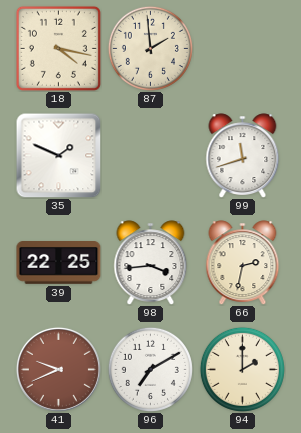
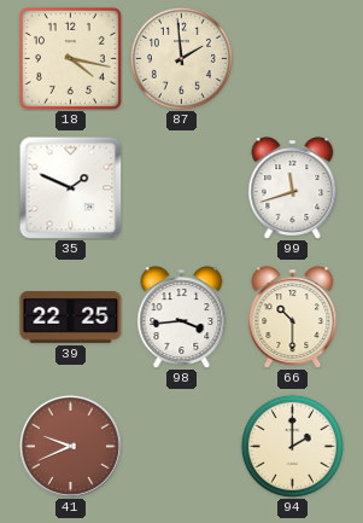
66: 2:32 -> 10:30
96: 7:10 -> none
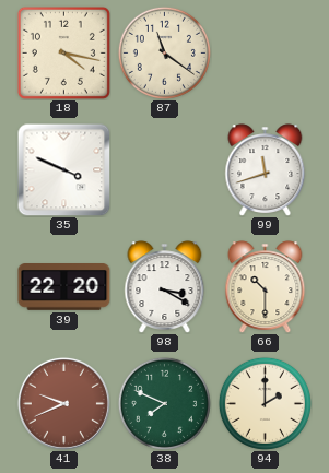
87: 1:59 -> 11:21
35: 1:49 -> 3:49
39: 22:25 -> 22:20
98: 3:44 -> 3:20
38: none -> 7:49
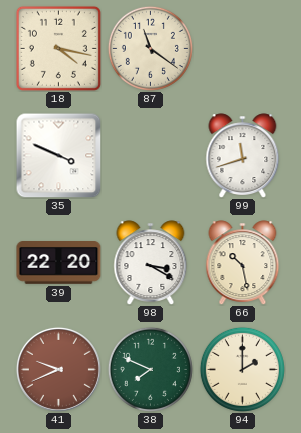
66: 10:30 -> 10:28
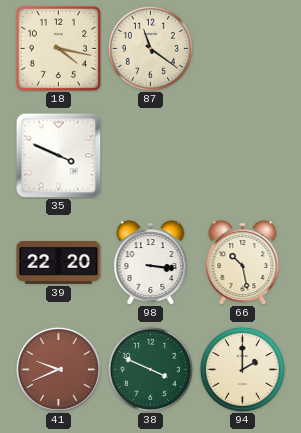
99: 11:42 -> none
98: 3:20 -> 3:16
38: 7:49 -> 3:49
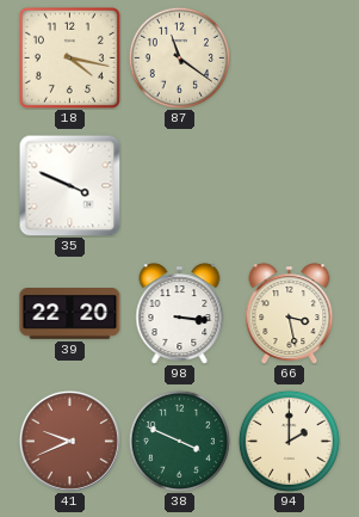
66: 10:28 -> 3:28
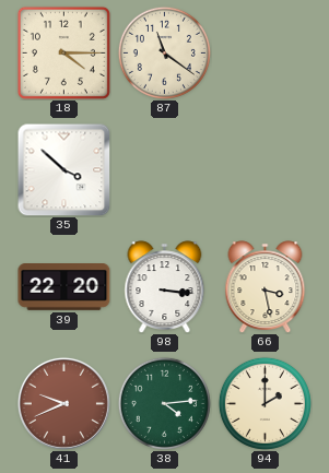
18: 4:17 -> 4:15
35: 3:49 -> 3:52
38: 3:49 -> 4:14
